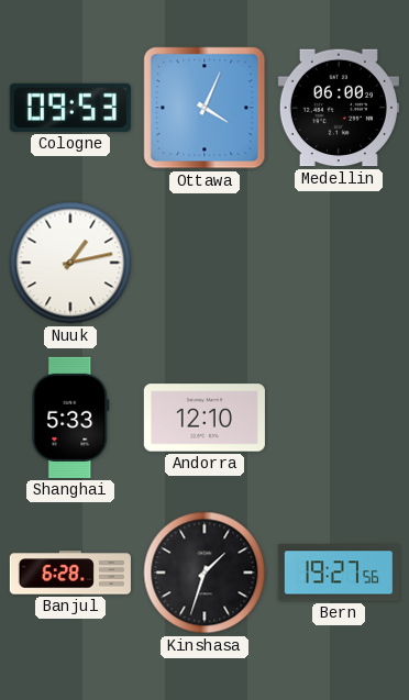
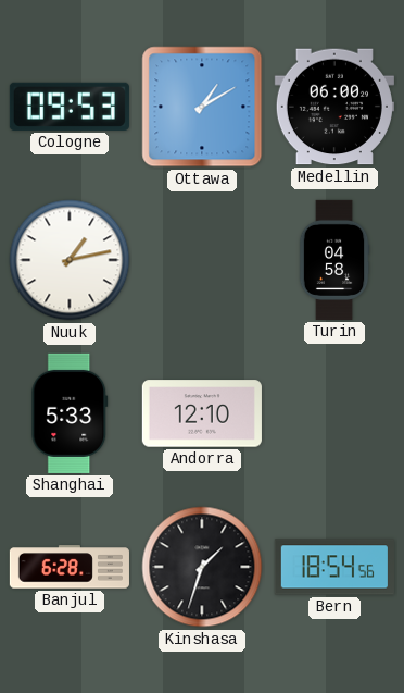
Ottawa: 4:04 -> 1:10
Turin: none -> 04:58
Bern: 19:27 -> 18:54
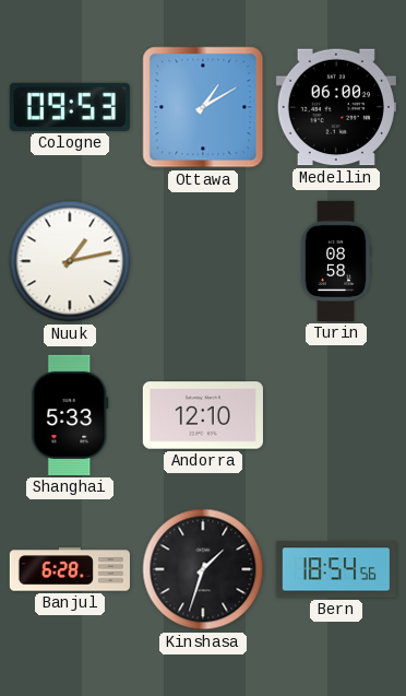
Turin: 04:58 -> 08:58
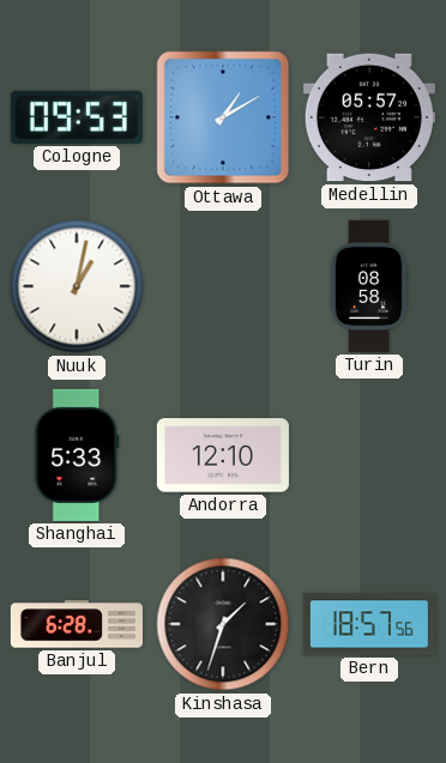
Medellin: 06:00 -> 05:57
Nuuk: 1:13 -> 1:02
Bern: 18:54 -> 18:57
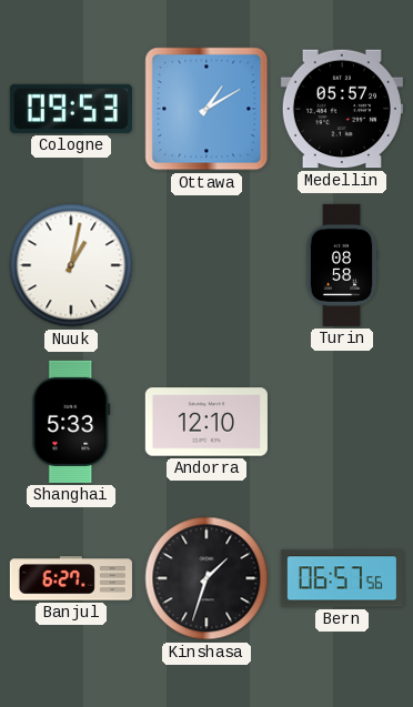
Banjul: 6:28 -> 6:27
Bern: 18:57 -> 06:57
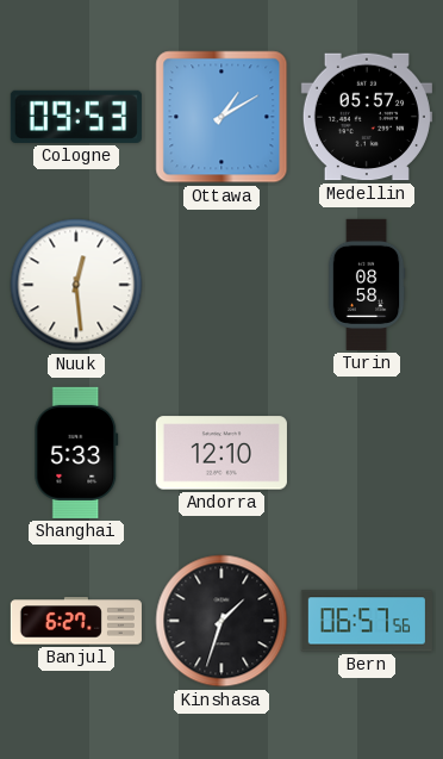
Nuuk: 1:02 -> 12:29
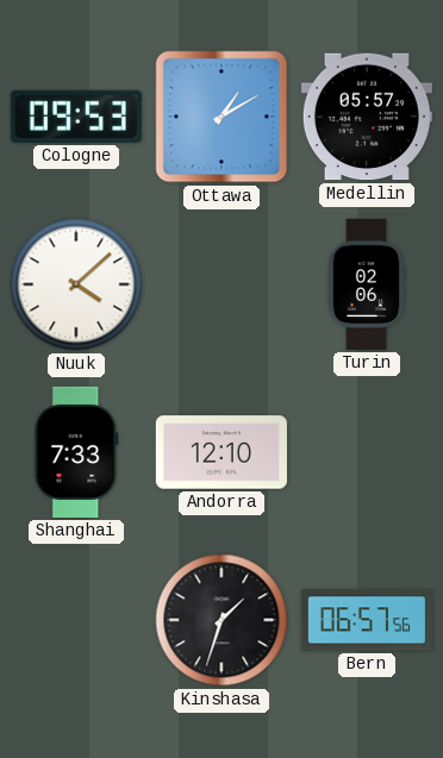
Nuuk: 12:29 -> 4:08
Turin: 08:58 -> 02:06
Shanghai: 5:33 -> 7:33
Banjul: 6:27 -> none
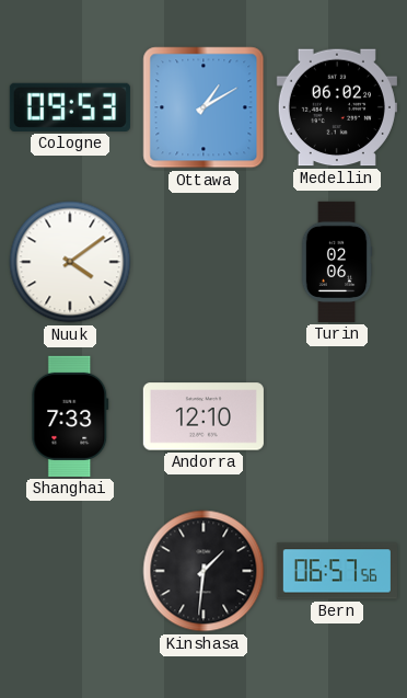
Medellin: 05:57 -> 06:02
Nuuk: 4:08 -> 4:09
Kinshasa: 1:33 -> 1:31
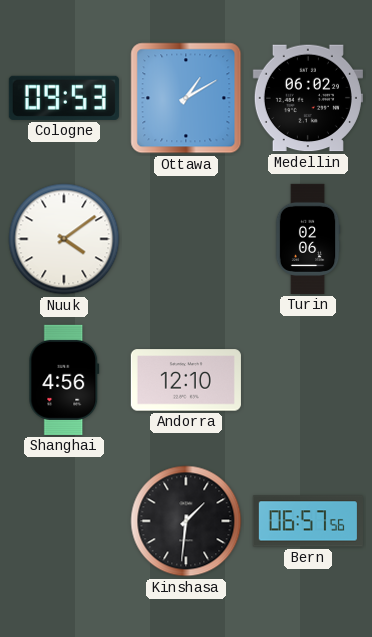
Shanghai: 7:33 -> 4:56
